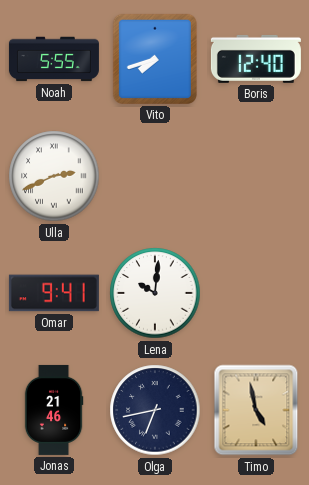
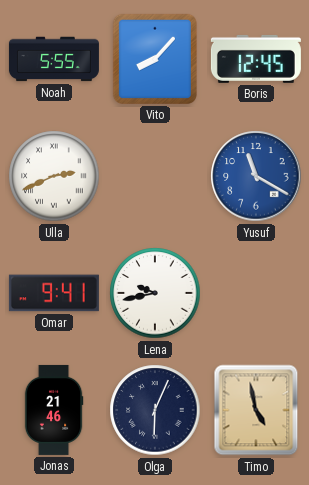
Vito: 7:42 -> 8:07
Boris: 12:40 -> 12:45
Yusuf: none -> 11:20
Lena: 10:01 -> 9:43
Olga: 6:43 -> 6:04
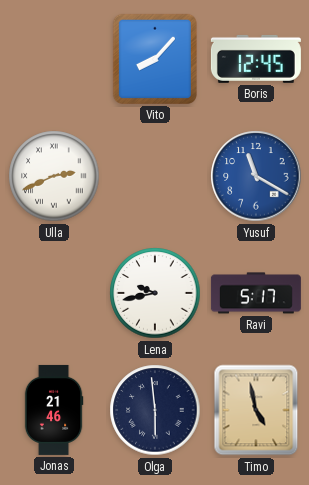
Noah: 5:55 -> none
Omar: 9:41 -> none
Ravi: none -> 5:17
Olga: 6:04 -> 5:59
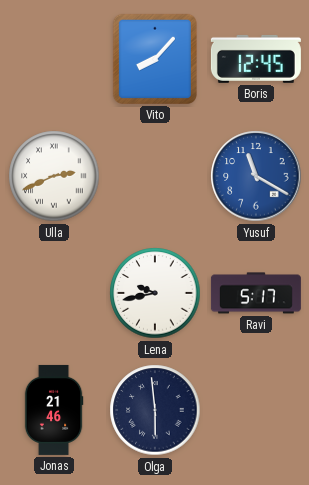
Timo: 4:58 -> none
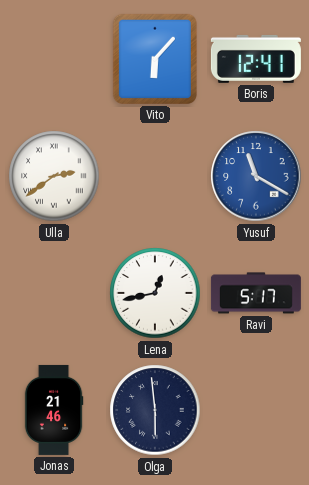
Vito: 8:07 -> 6:07
Boris: 12:45 -> 12:41
Ulla: 2:41 -> 2:39
Lena: 9:43 -> 12:43
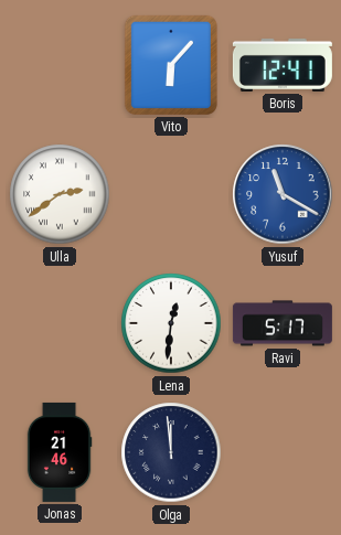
Lena: 12:43 -> 12:31
Olga: 5:59 -> 11:59
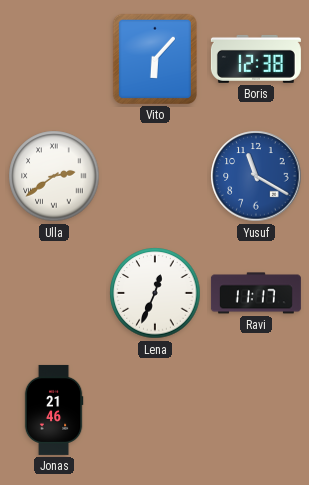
Boris: 12:41 -> 12:38
Lena: 12:31 -> 12:34
Ravi: 5:17 -> 11:17
Olga: 11:59 -> none
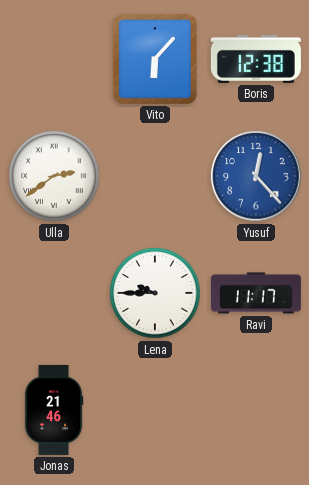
Yusuf: 11:20 -> 12:23
Lena: 12:34 -> 9:45
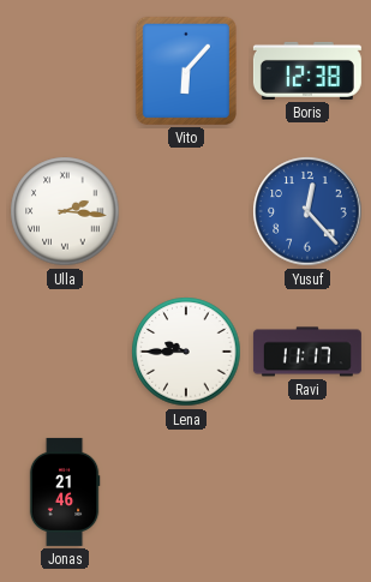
Ulla: 2:39 -> 2:16
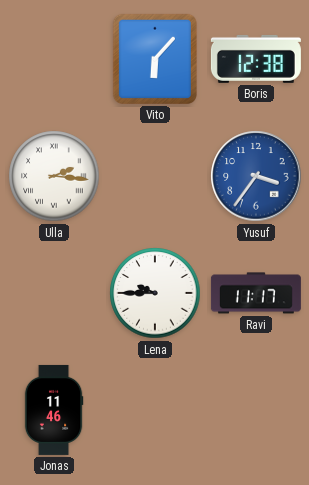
Yusuf: 12:23 -> 3:36
Jonas: 21:46 -> 11:46
